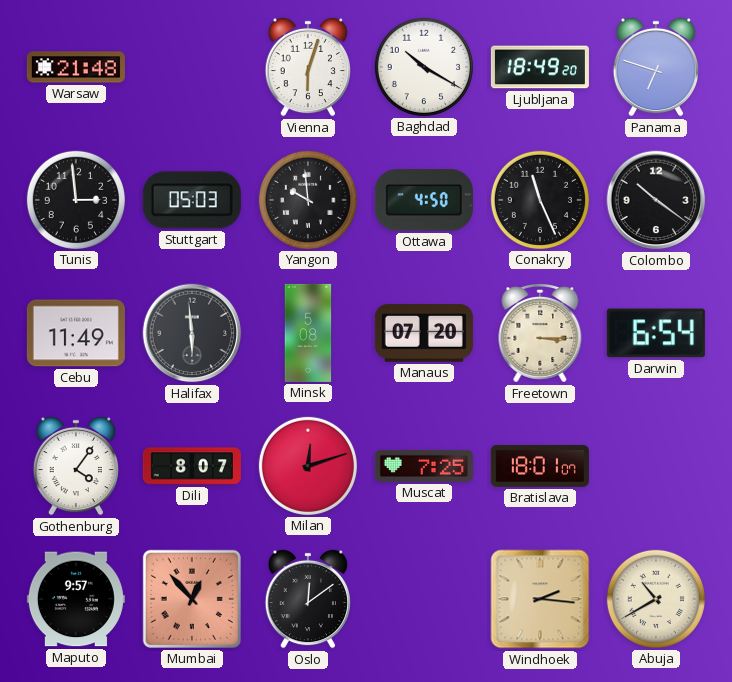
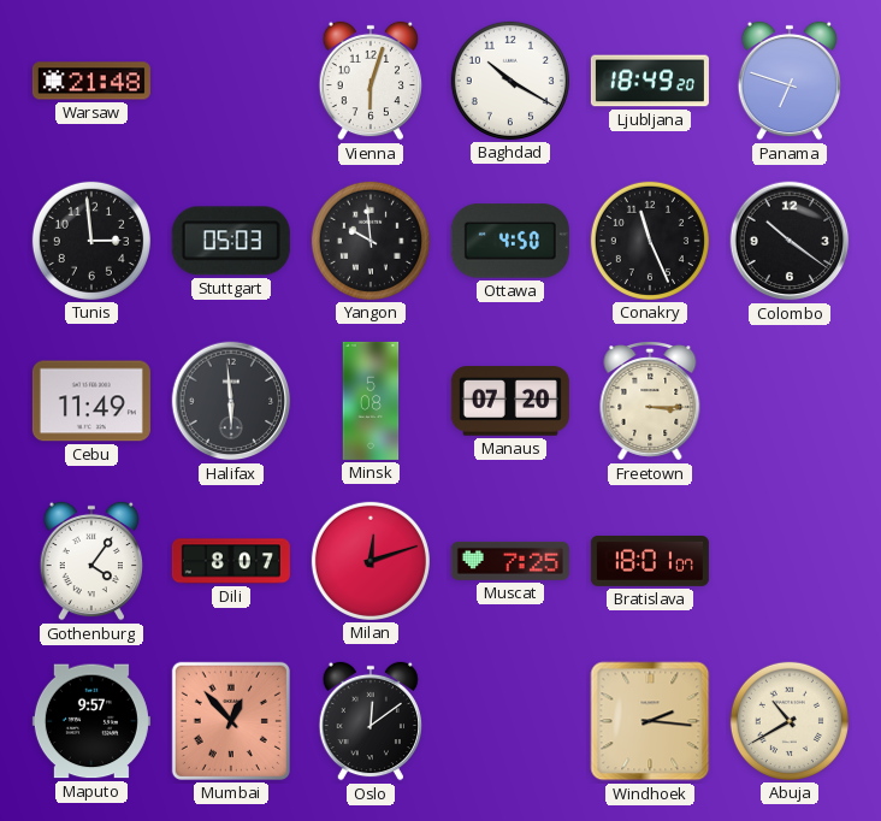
Darwin: 6:54 -> none
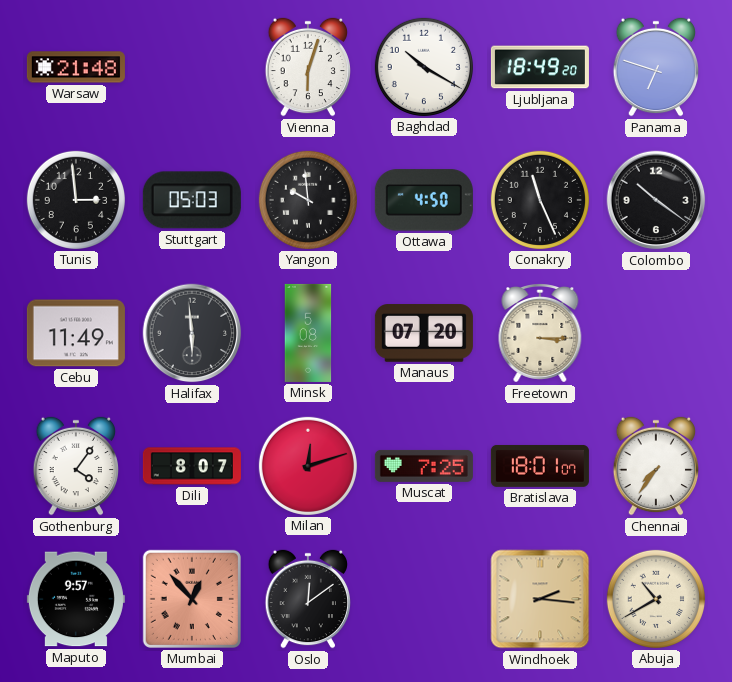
Chennai: none -> 7:36
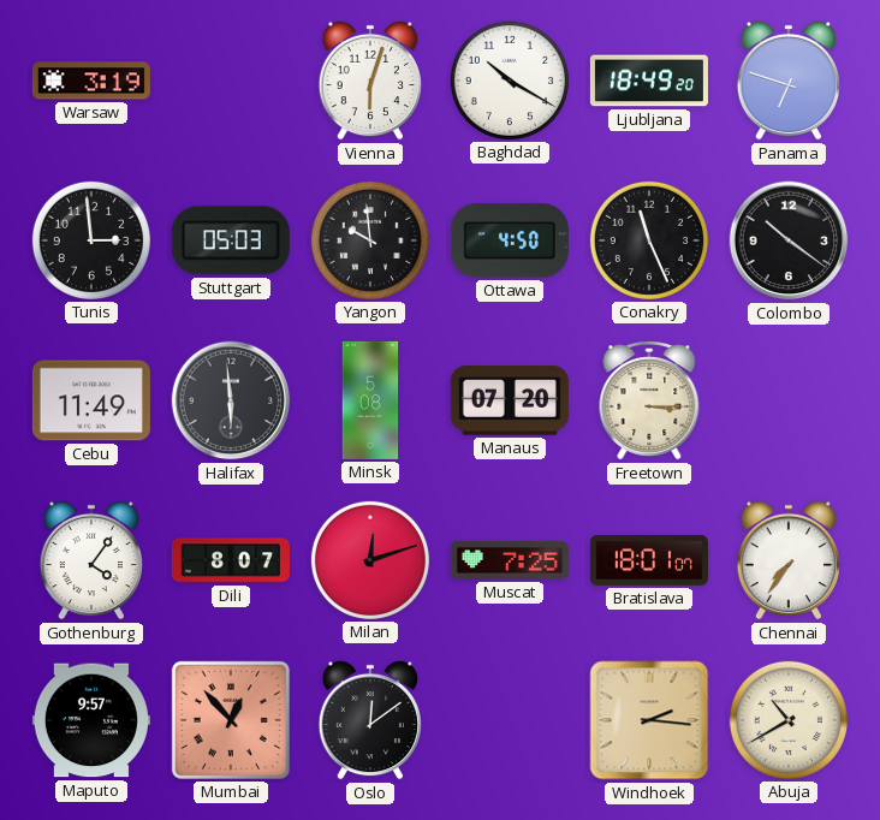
Warsaw: 21:48 -> 3:19
